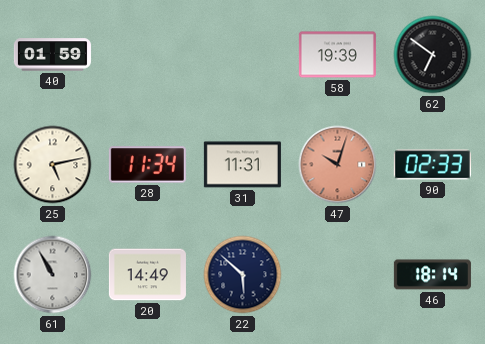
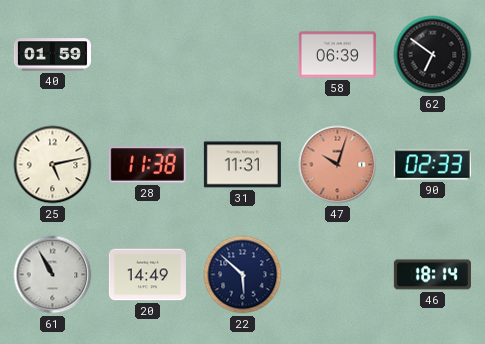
58: 19:39 -> 06:39
28: 11:34 -> 11:38
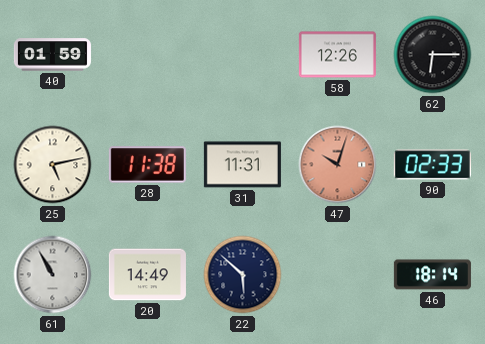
58: 06:39 -> 12:26
62: 6:51 -> 6:15
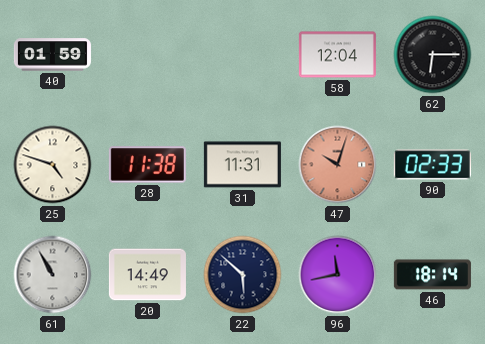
58: 12:26 -> 12:04
25: 5:13 -> 4:48
96: none -> 11:43
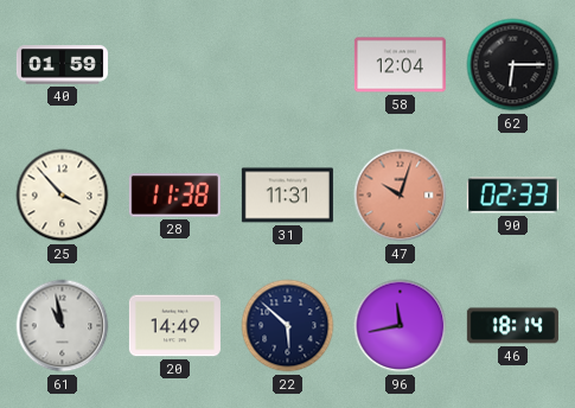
25: 4:48 -> 3:53
61: 10:55 -> 10:58
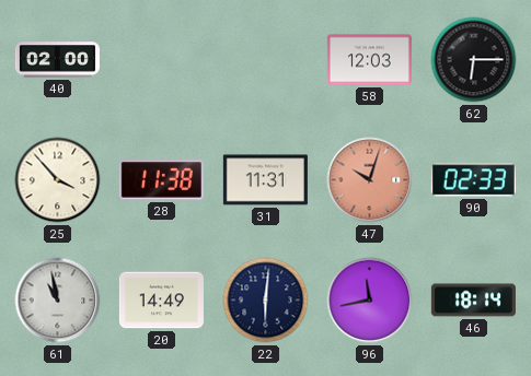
40: 01:59 -> 02:00
58: 12:04 -> 12:03
22: 5:52 -> 6:01
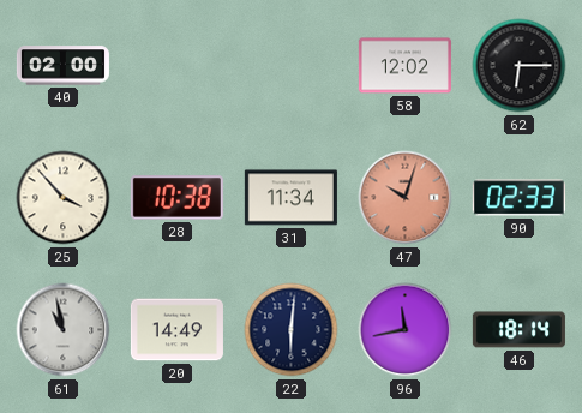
58: 12:03 -> 12:02
28: 11:38 -> 10:38
31: 11:31 -> 11:34
